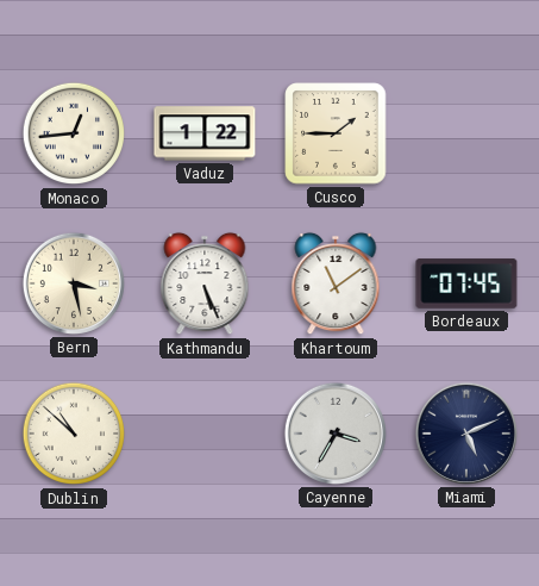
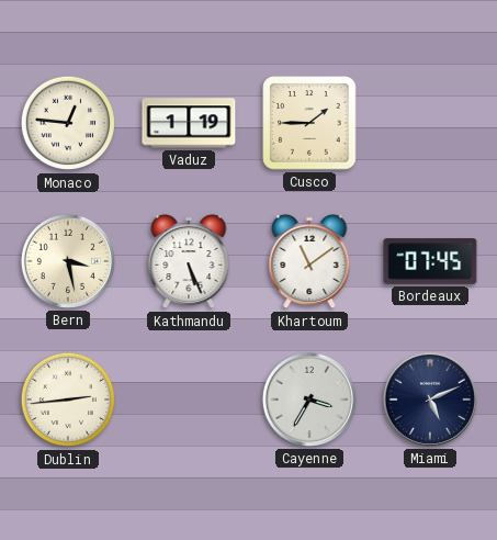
Monaco: 12:44 -> 12:46
Vaduz: 1:22 -> 1:19
Dublin: 10:52 -> 2:44
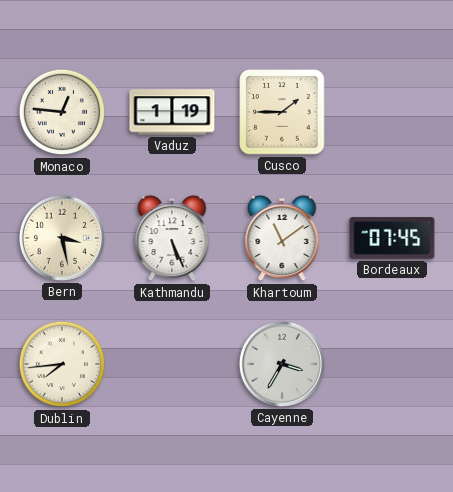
Dublin: 2:44 -> 7:44
Miami: 5:11 -> none
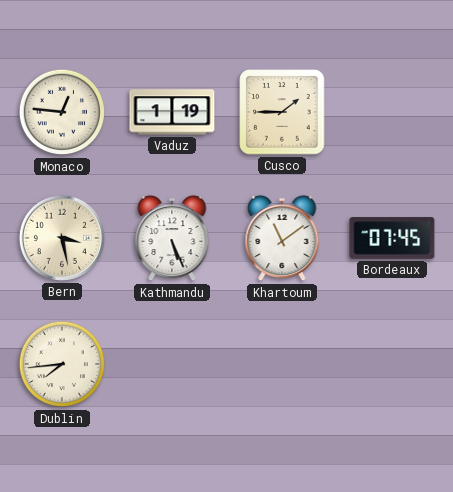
Cayenne: 3:35 -> none
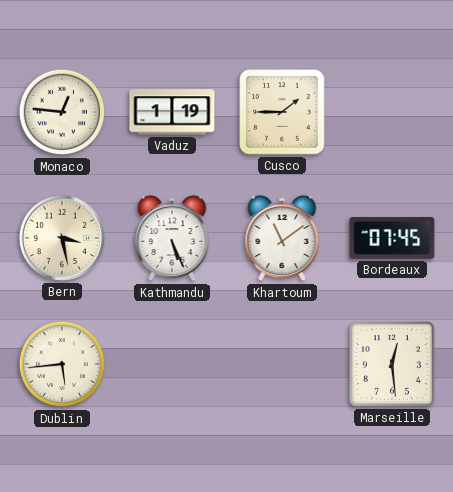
Dublin: 7:44 -> 5:44
Marseille: none -> 12:29
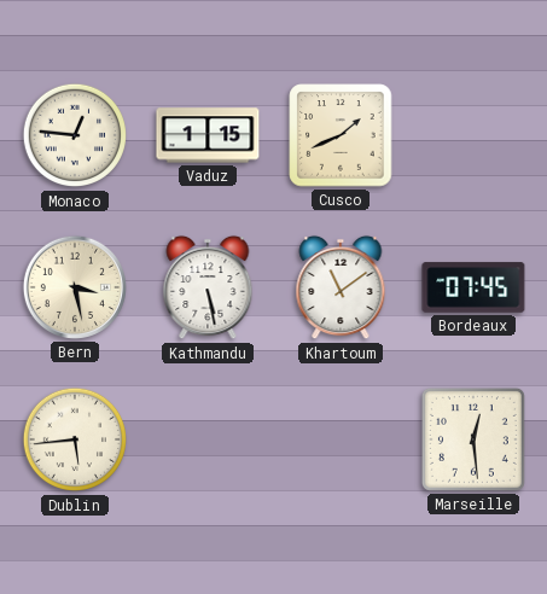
Vaduz: 1:19 -> 1:15
Cusco: 1:45 -> 1:41
Kathmandu: 5:26 -> 5:28
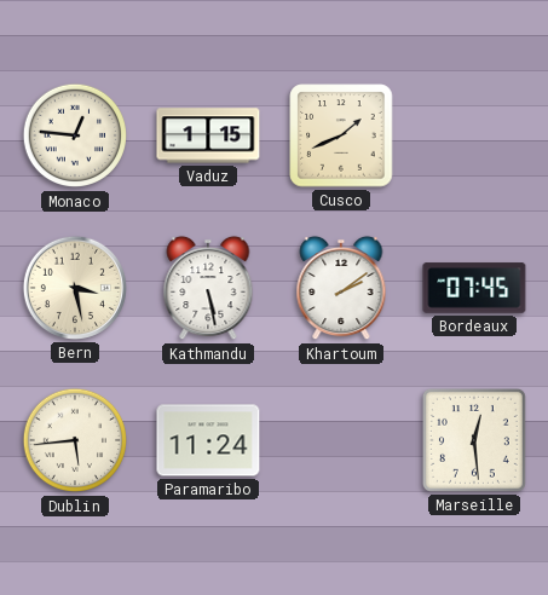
Khartoum: 11:09 -> 2:09
Paramaribo: none -> 11:24
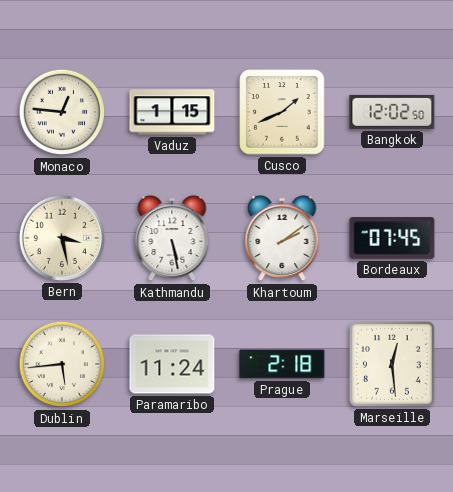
Bangkok: none -> 12:02
Prague: none -> 2:18
